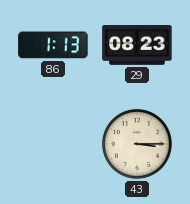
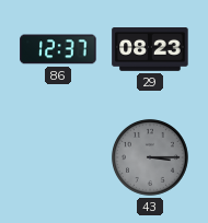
86: 1:13 -> 12:37
43 dial: cream -> grey
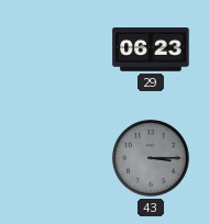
86: 12:37 -> none
29: 08:23 -> 06:23
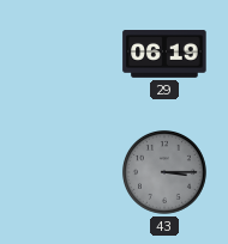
29: 06:23 -> 06:19
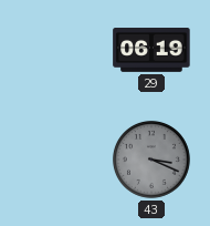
43: 3:15 -> 3:19
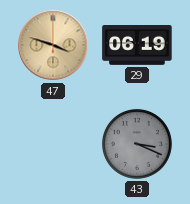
47: none -> 3:48
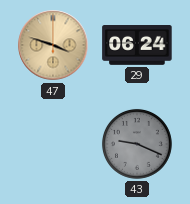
29: 06:19 -> 06:24
43: 3:19 -> 9:19
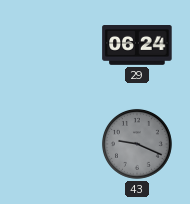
47: 3:48 -> none
